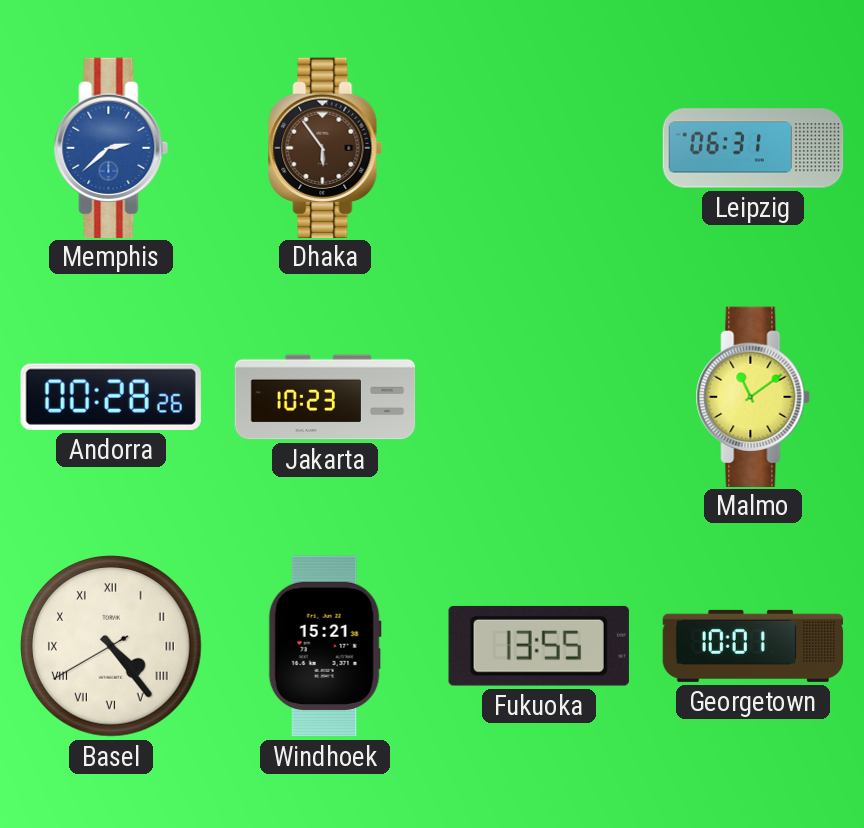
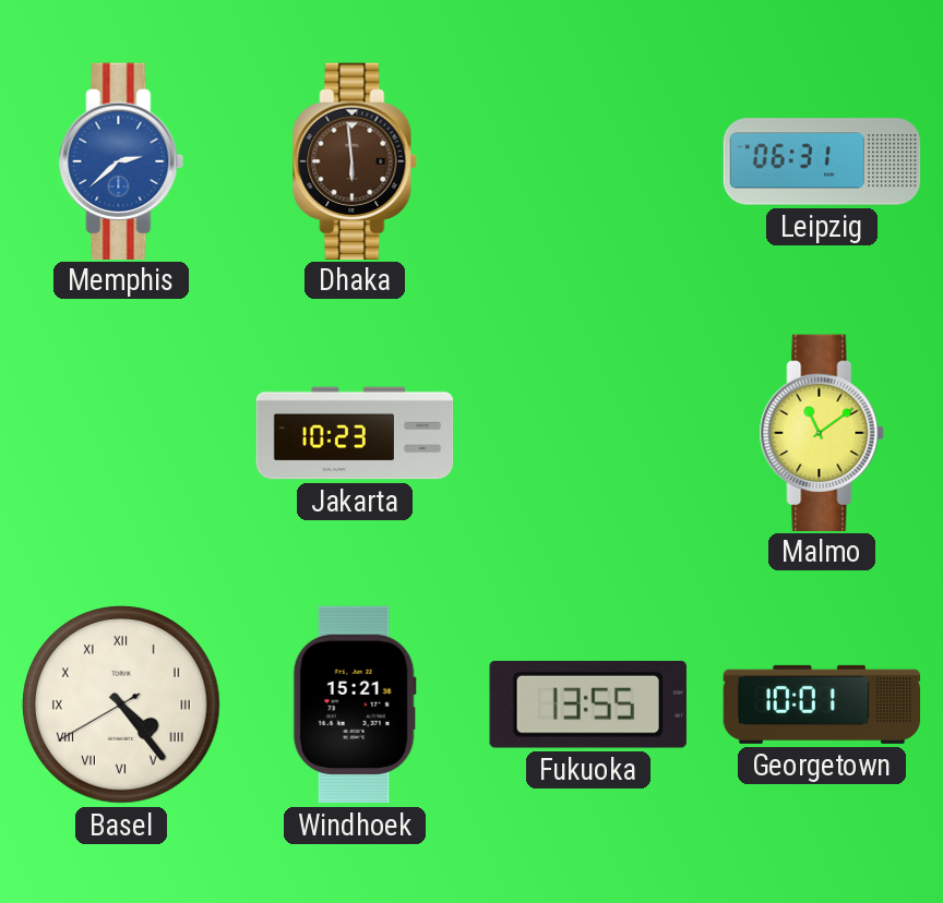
Dhaka: 5:54 -> 5:59
Andorra: 00:28 -> none
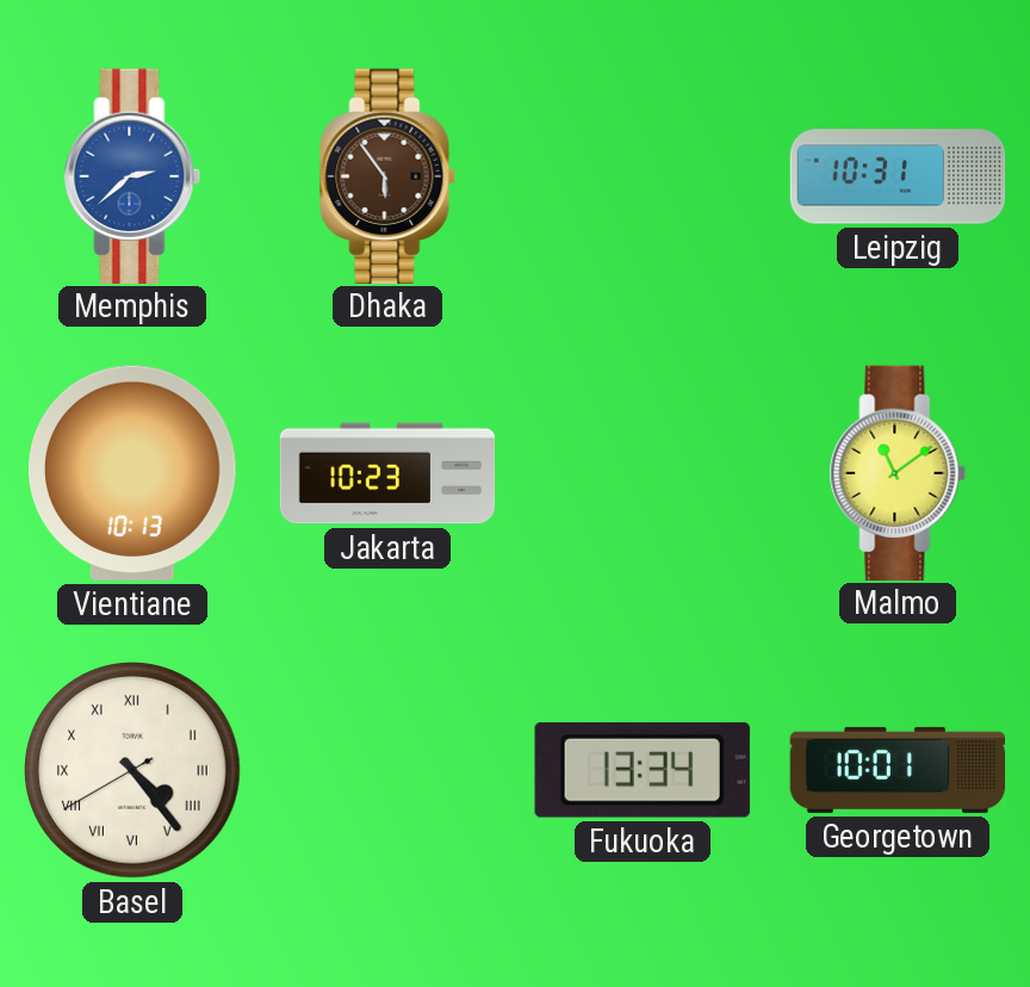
Dhaka: 5:59 -> 5:54
Leipzig: 06:31 -> 10:31
Vientiane: none -> 10:13
Windhoek: 15:21 -> none
Fukuoka: 13:55 -> 13:34
